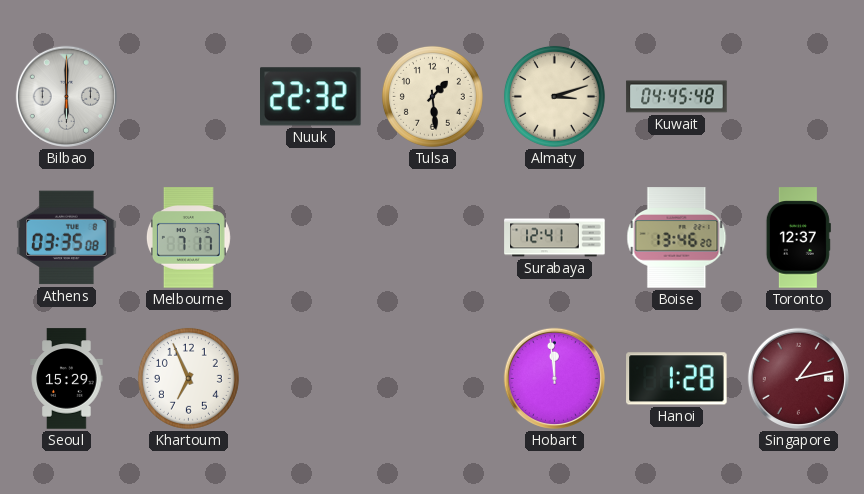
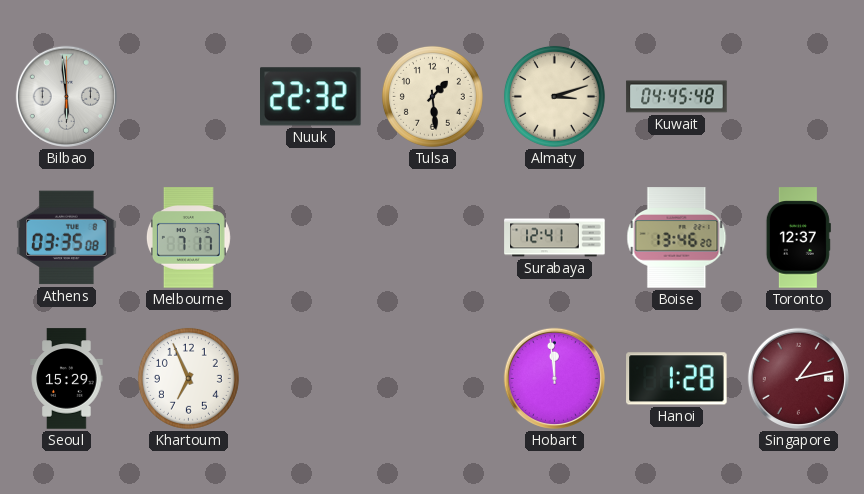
Bilbao: 6:00 -> 5:59
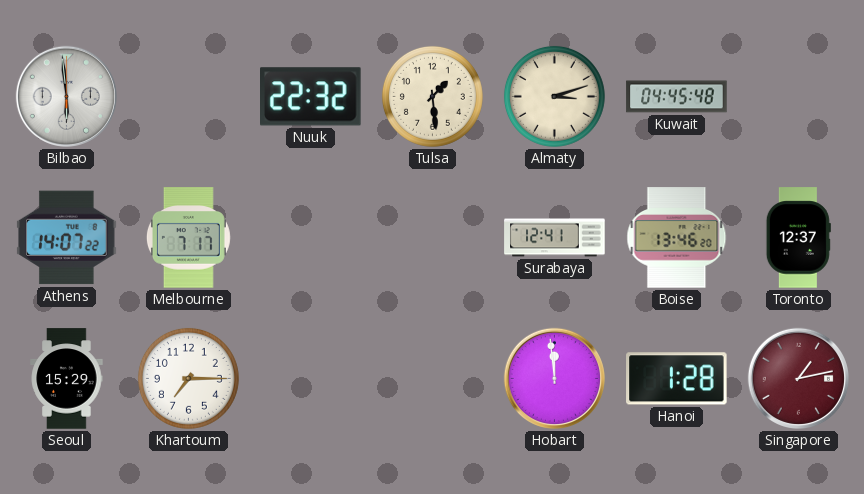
Athens: 03:35 -> 14:07
Khartoum: 6:56 -> 7:15
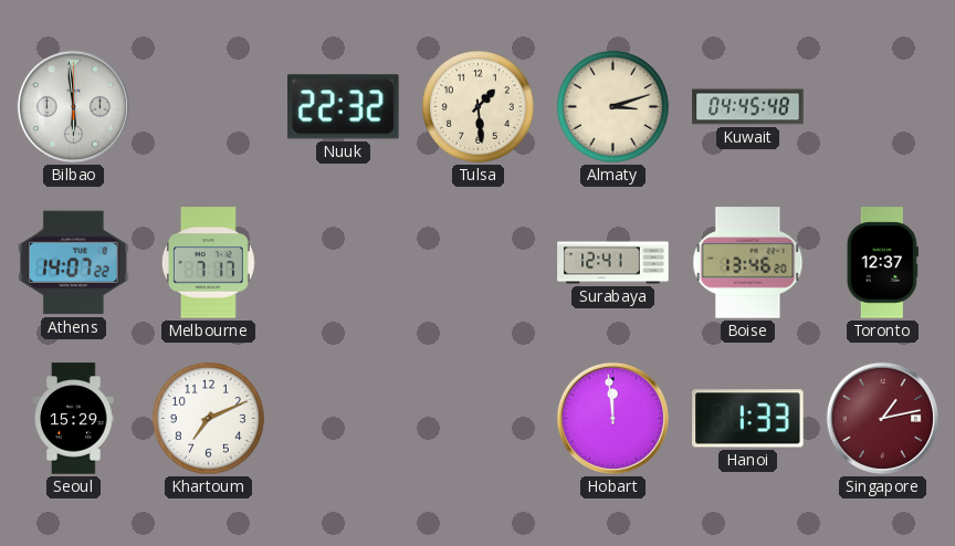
Khartoum: 7:15 -> 7:11
Hanoi: 1:28 -> 1:33
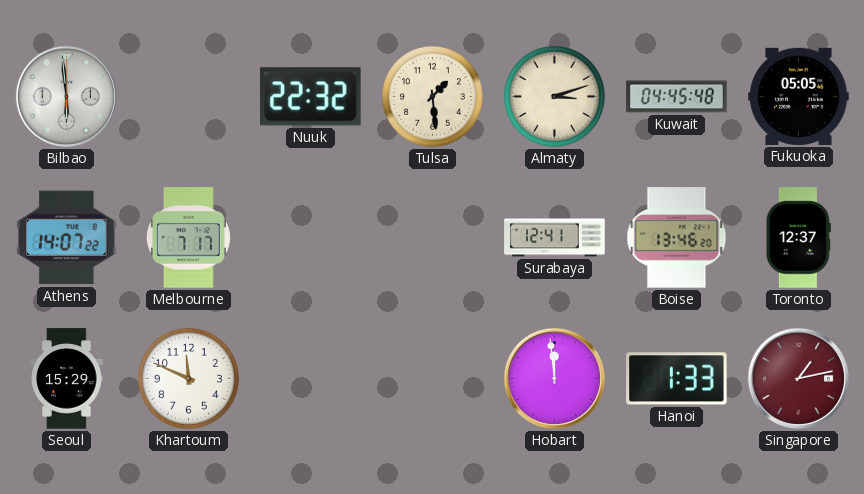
Fukuoka: none -> 05:05
Khartoum: 7:11 -> 11:49
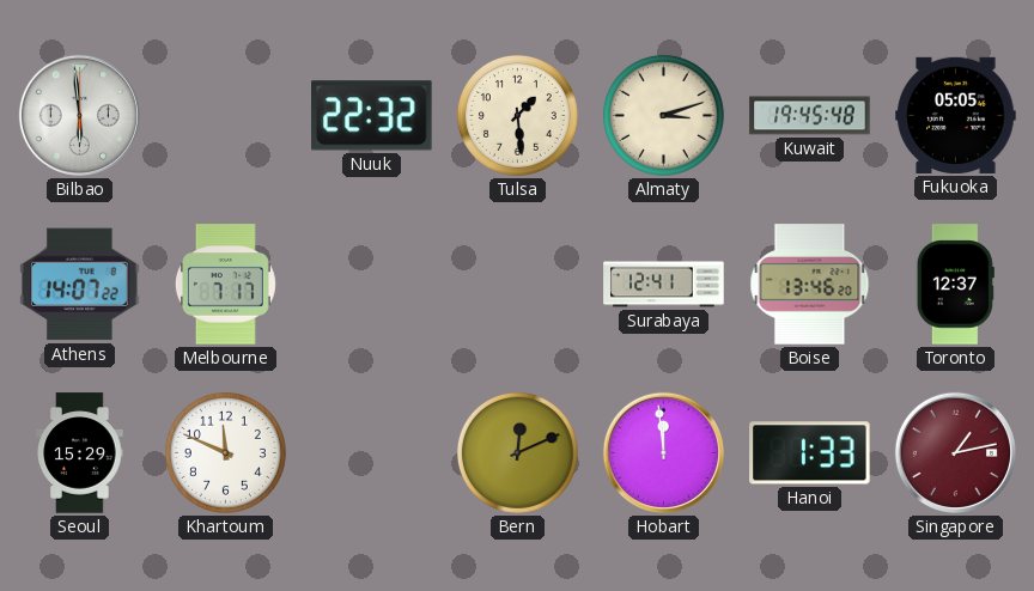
Kuwait: 04:45 -> 19:45
Bern: none -> 12:11
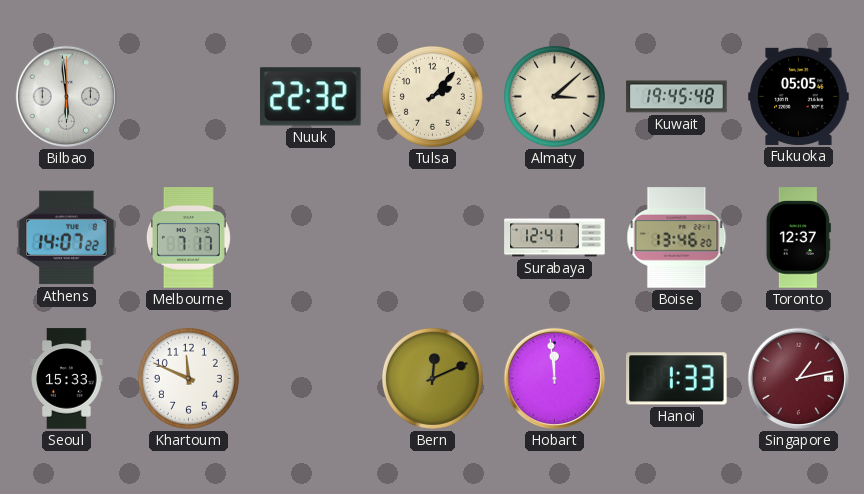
Tulsa: 1:29 -> 2:07
Almaty: 3:12 -> 3:08
Seoul: 15:29 -> 15:33
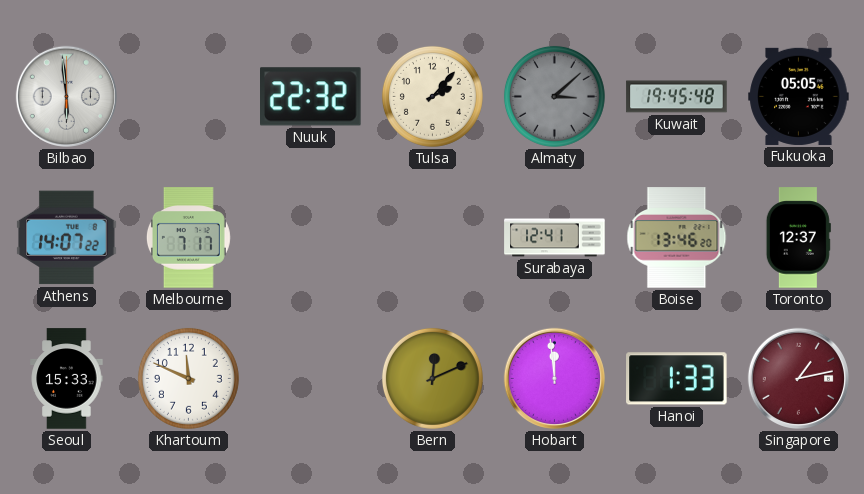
Almaty dial: cream -> grey
